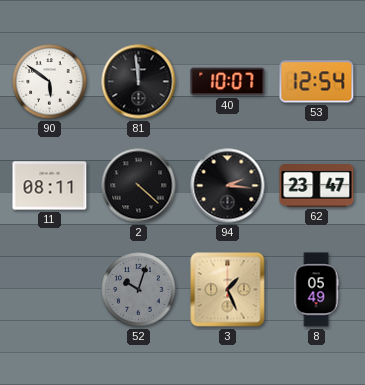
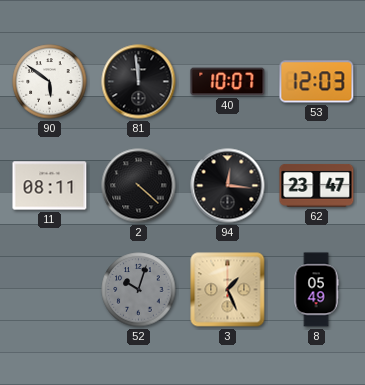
53: 12:54 -> 12:03
94: 2:16 -> 12:16
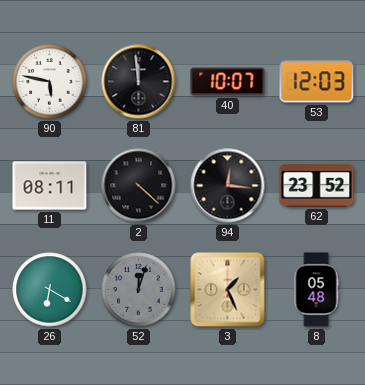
90: 5:51 -> 5:47
62: 23:47 -> 23:52
26: none -> 6:20
52: 10:03 -> 12:03
8: 05:49 -> 05:48
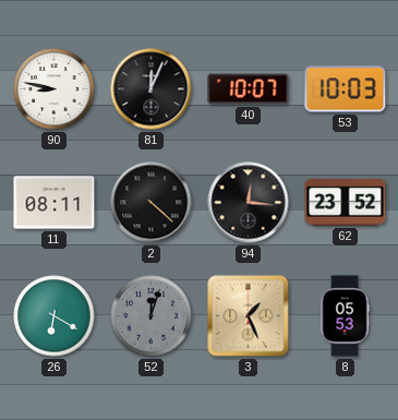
90: 5:47 -> 8:47
81: 11:59 -> 12:04
53: 12:03 -> 10:03
8: 05:48 -> 05:53
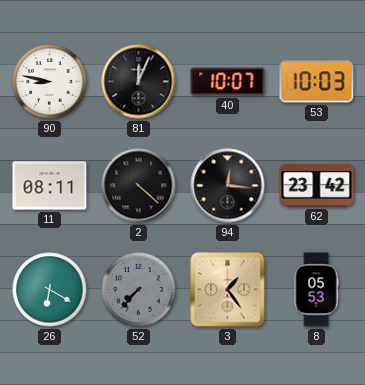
62: 23:52 -> 23:42
52: 12:03 -> 7:37
3: 1:26 -> 1:24
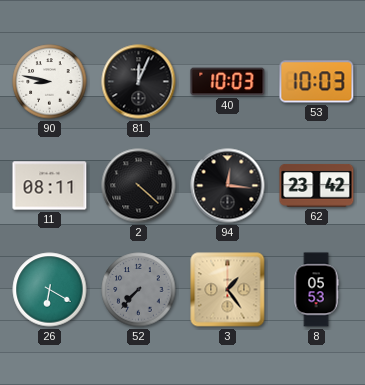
40: 10:07 -> 10:03
